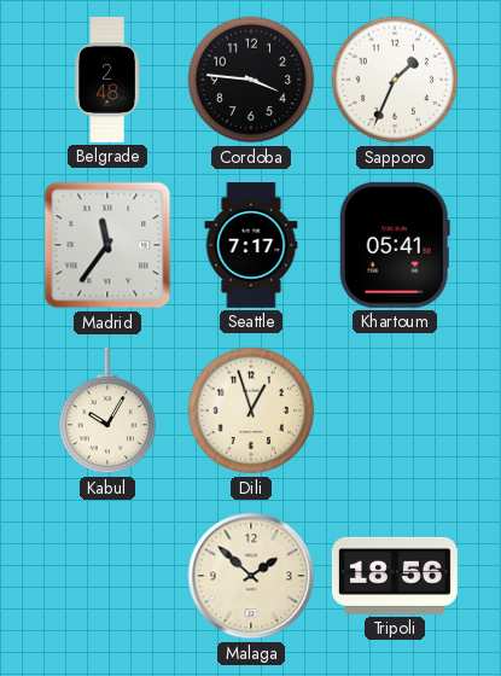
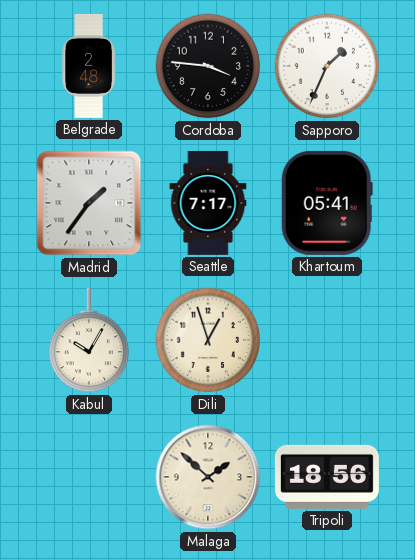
Madrid: 11:36 -> 1:36
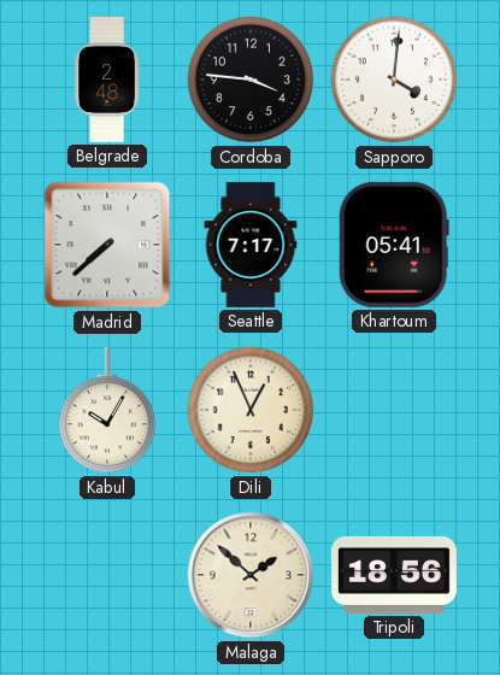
Sapporo: 1:34 -> 4:01
Madrid: 1:36 -> 7:38
Dili: 12:57 -> 12:56
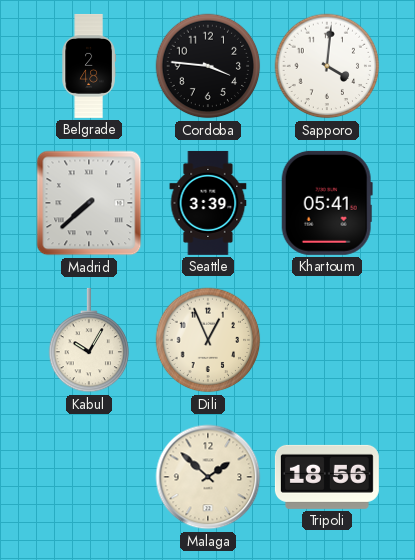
Seattle: 7:17 -> 3:39
